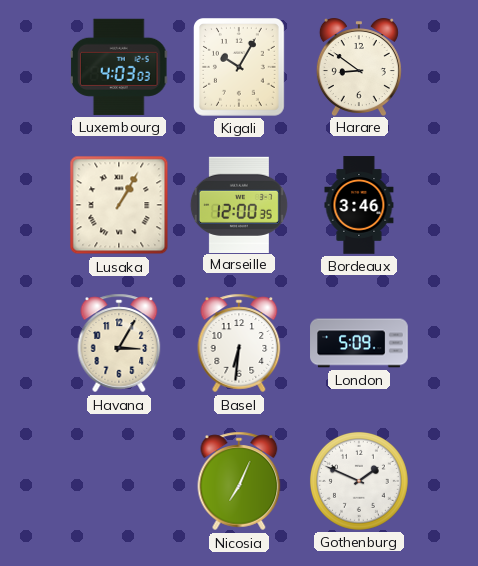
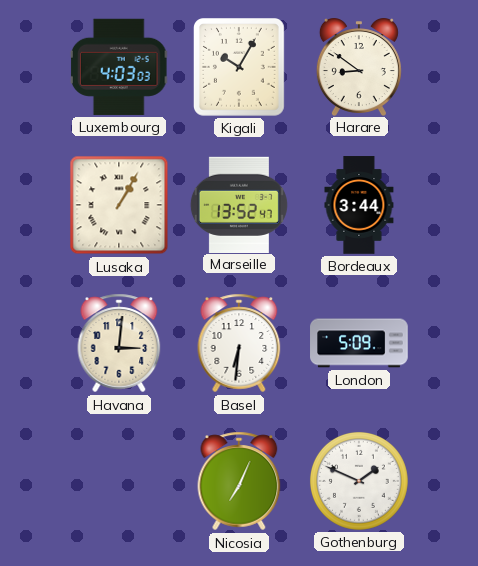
Marseille: 12:00 -> 13:52
Bordeaux: 3:46 -> 3:44
Havana: 3:05 -> 3:01
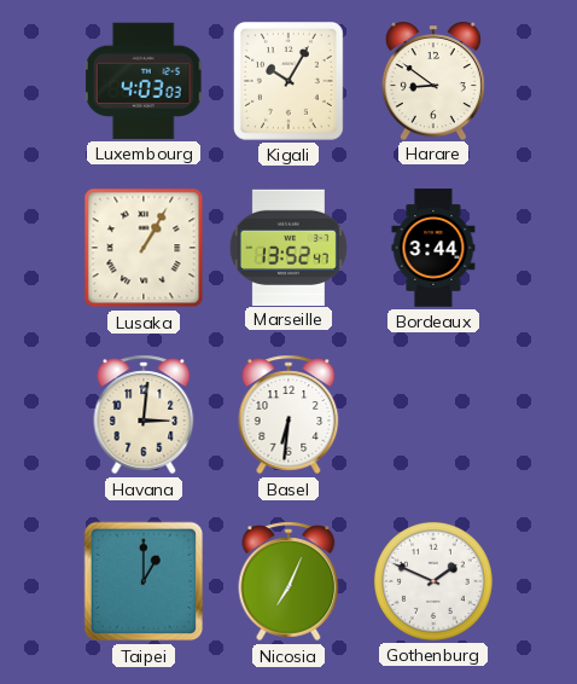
London: 5:09 -> none
Taipei: none -> 1:00
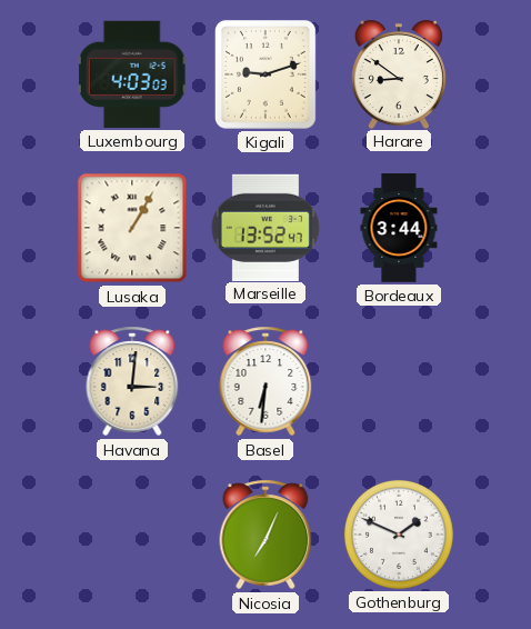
Kigali: 10:05 -> 9:12
Taipei: 1:00 -> none
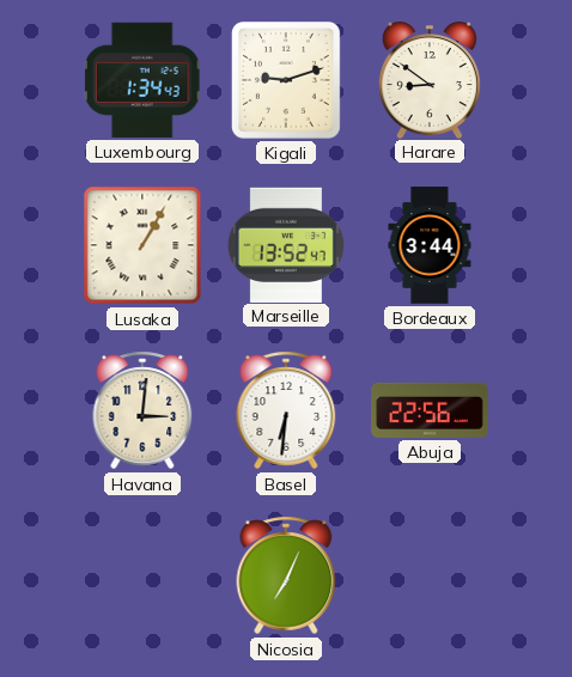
Luxembourg: 4:03 -> 1:34
Abuja: none -> 22:56
Gothenburg: 1:49 -> none
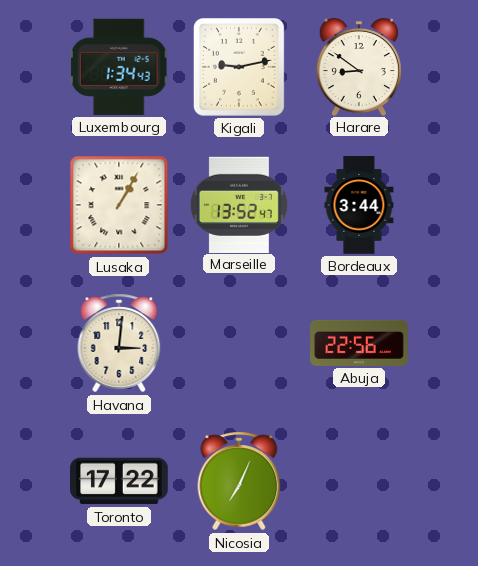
Kigali: 9:12 -> 9:13
Basel: 6:31 -> none
Toronto: none -> 17:22
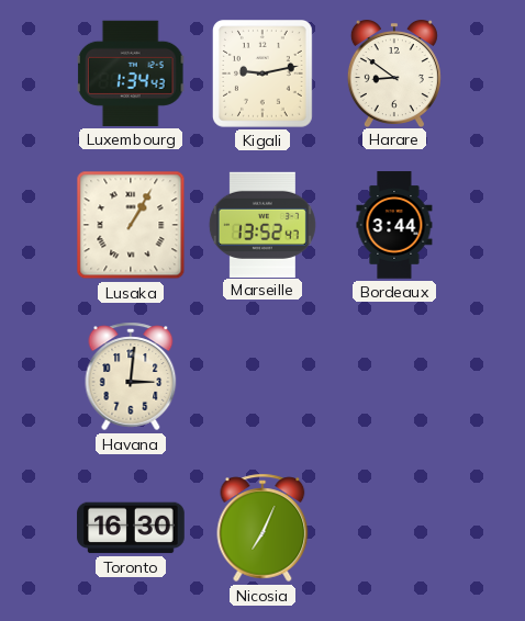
Abuja: 22:56 -> none
Toronto: 17:22 -> 16:30
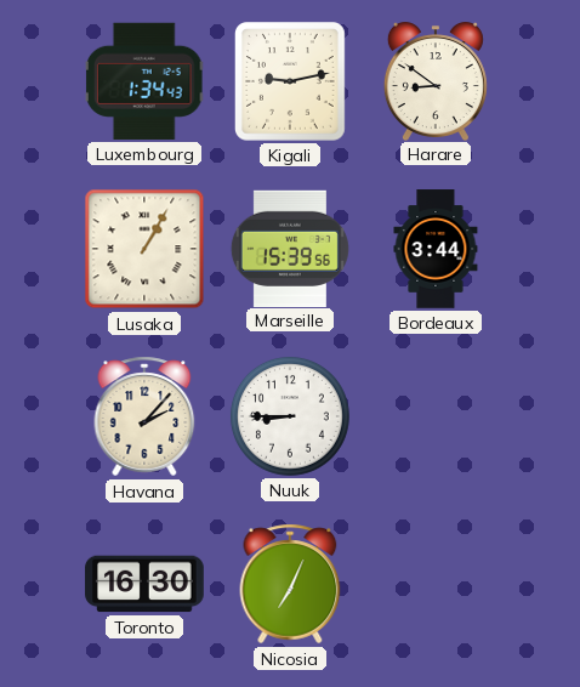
Marseille: 13:52 -> 15:39
Havana: 3:01 -> 2:07
Nuuk: none -> 8:45
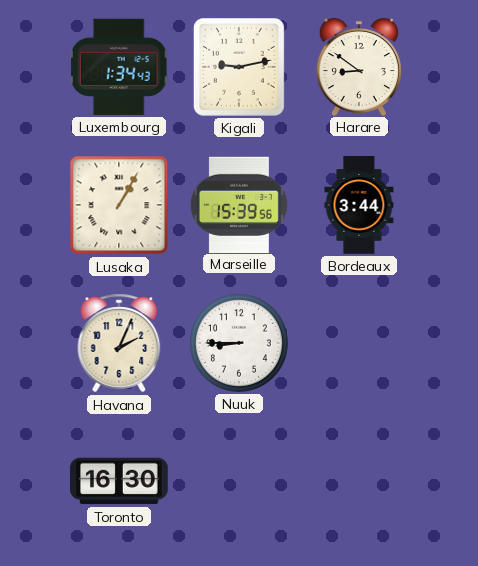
Havana: 2:07 -> 2:04
Nicosia: 7:04 -> none
